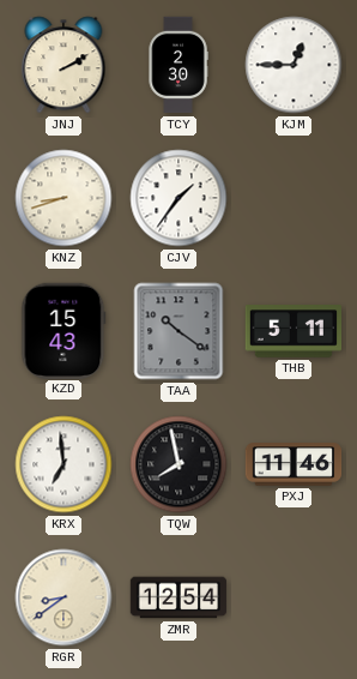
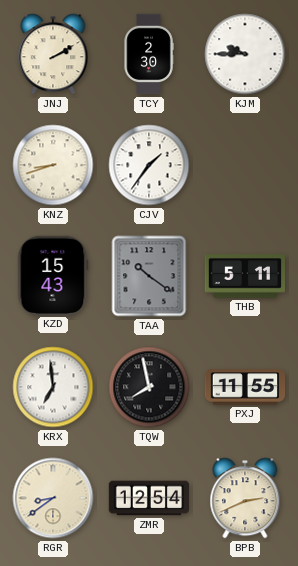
KJM: 12:45 -> 9:45
PXJ: 11:46 -> 11:55
BPB: none -> 2:41
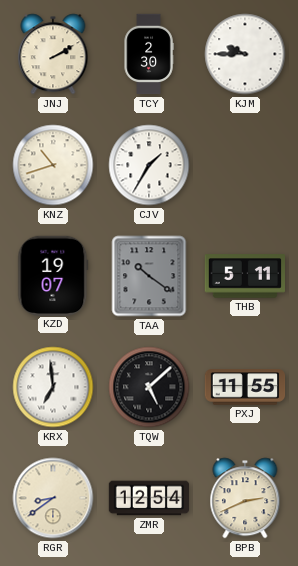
KNZ: 8:42 -> 10:42
CJV: 1:36 -> 1:35
KZD: 15:43 -> 19:07
TQW: 7:58 -> 5:08
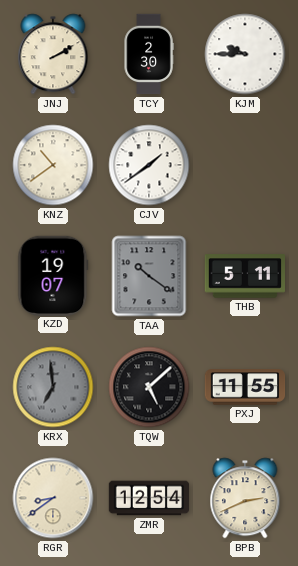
KNZ: 10:42 -> 10:39
CJV: 1:35 -> 1:39
KRX dial: white -> grey
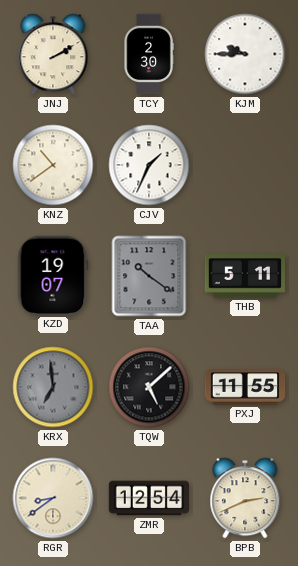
CJV: 1:39 -> 1:34
